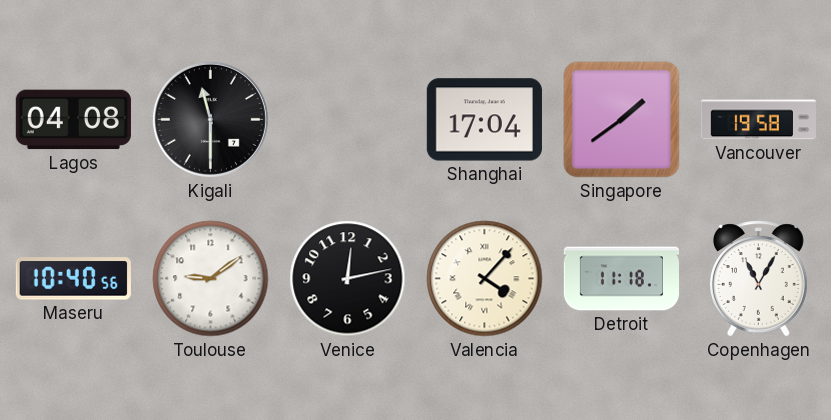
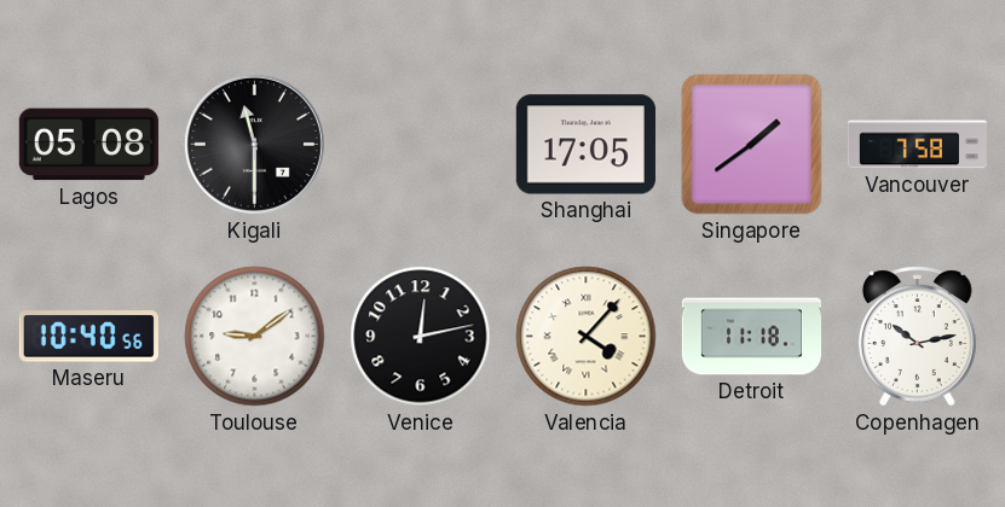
Lagos: 04:08 -> 05:08
Shanghai: 17:04 -> 17:05
Vancouver: 19:58 -> 7:58
Copenhagen: 11:05 -> 10:13
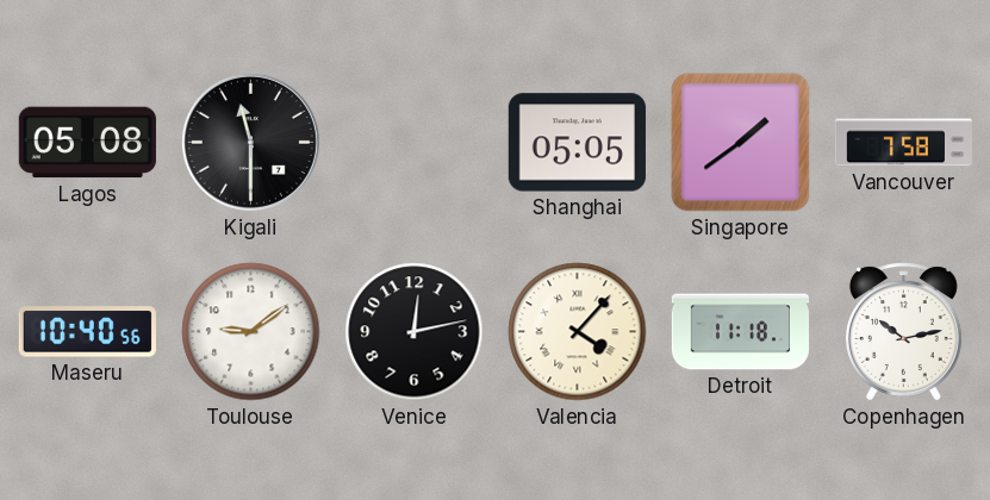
Shanghai: 17:05 -> 05:05
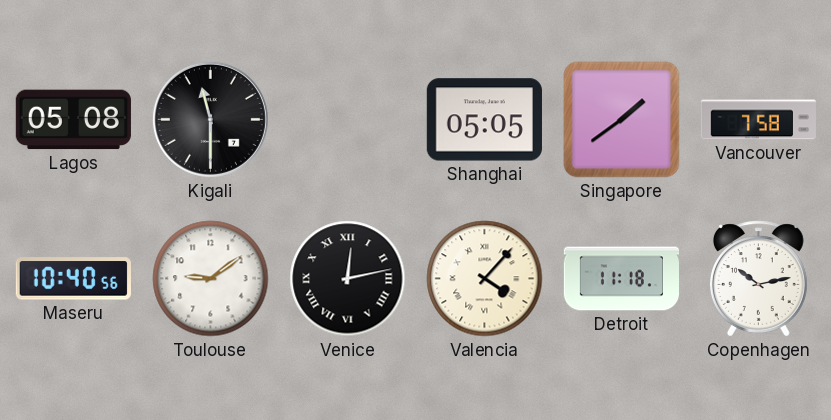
Venice numerals: Arabic -> Roman
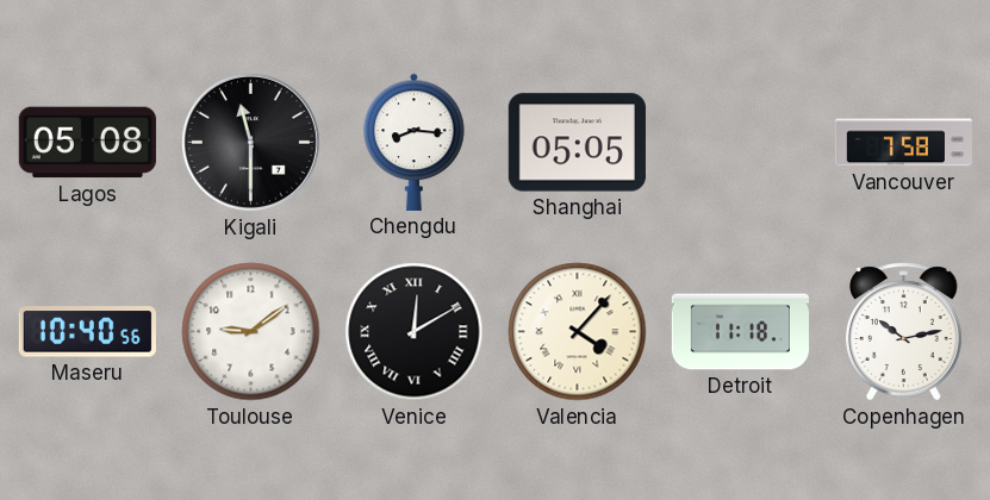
Chengdu: none -> 8:16
Singapore: 1:39 -> none
Venice: 12:13 -> 12:10
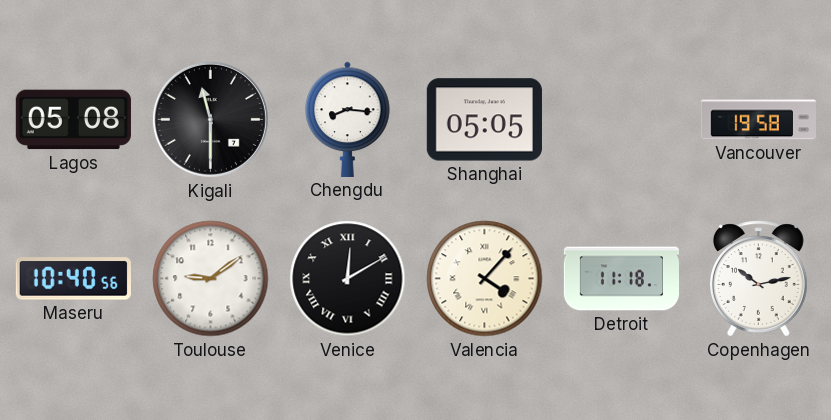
Vancouver: 7:58 -> 19:58
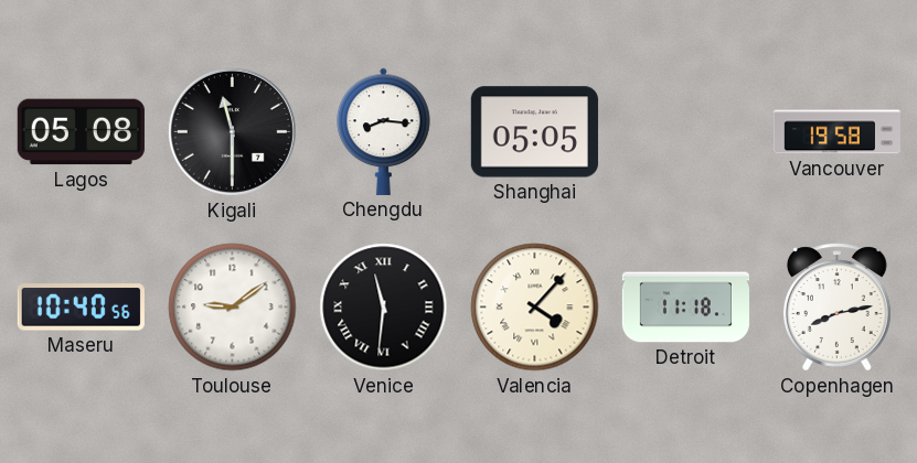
Venice: 12:10 -> 11:31
Copenhagen: 10:13 -> 8:13
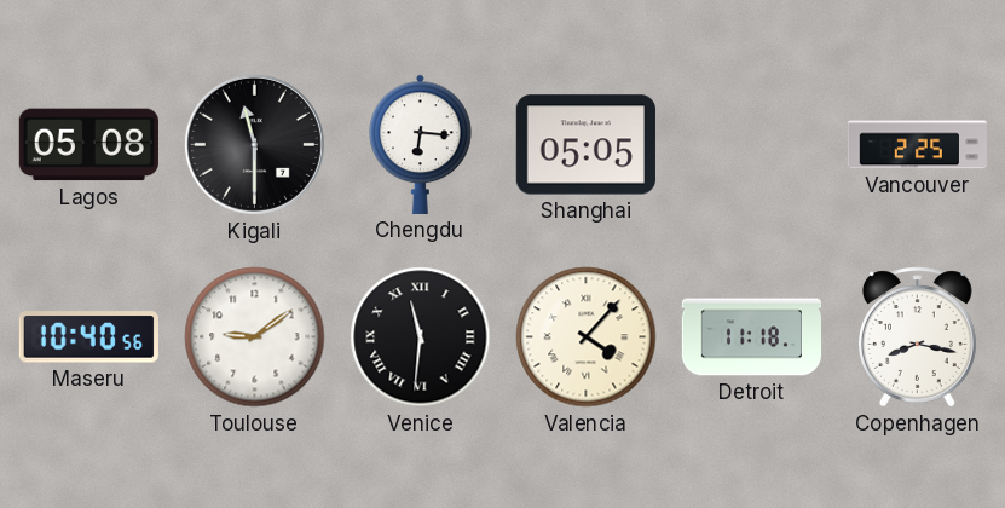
Chengdu: 8:16 -> 6:16
Vancouver: 19:58 -> 2:25
Copenhagen: 8:13 -> 8:17
